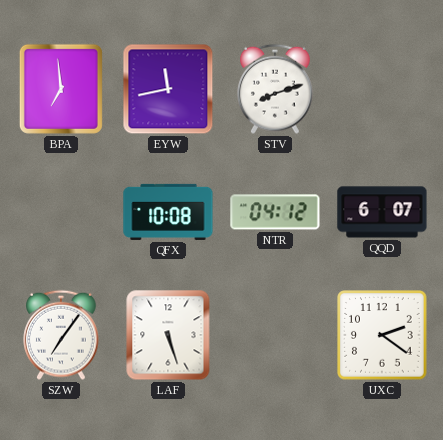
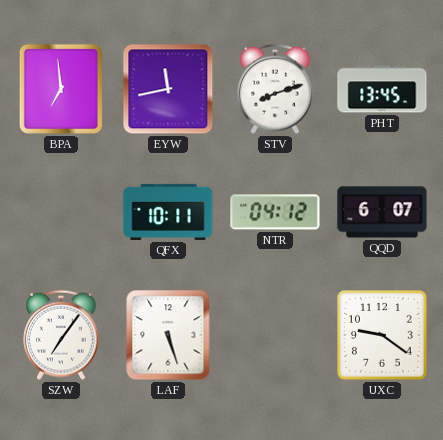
PHT: none -> 13:45
QFX: 10:08 -> 10:11
UXC: 2:21 -> 9:21
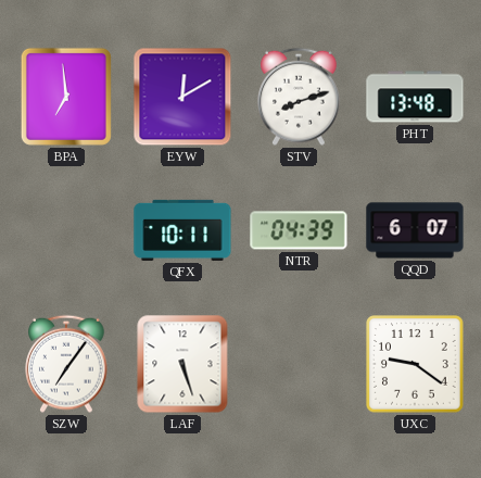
EYW: 11:43 -> 12:10
PHT: 13:45 -> 13:48
NTR: 04:12 -> 04:39
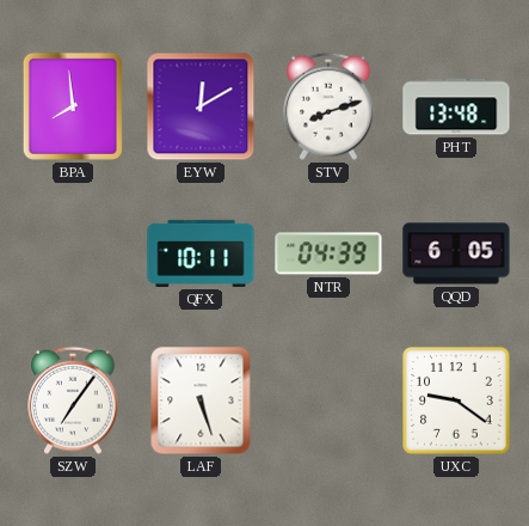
BPA: 6:59 -> 7:59
QQD: 6:07 -> 6:05
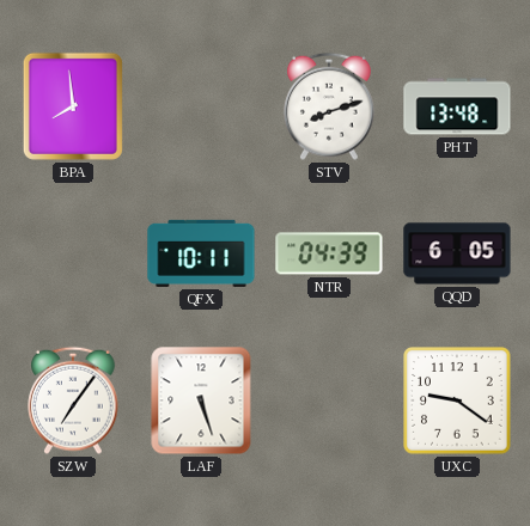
EYW: 12:10 -> none
